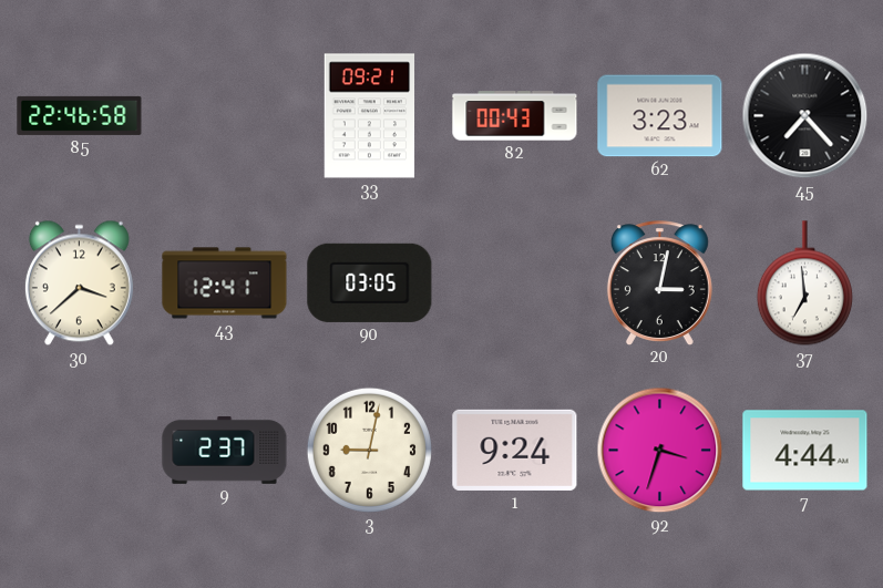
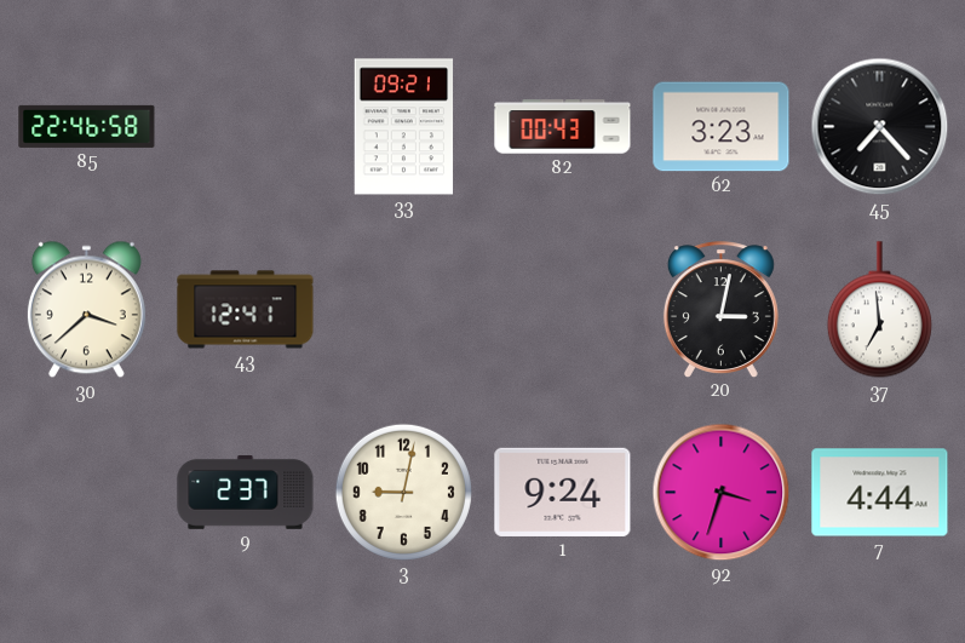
90: 03:05 -> none
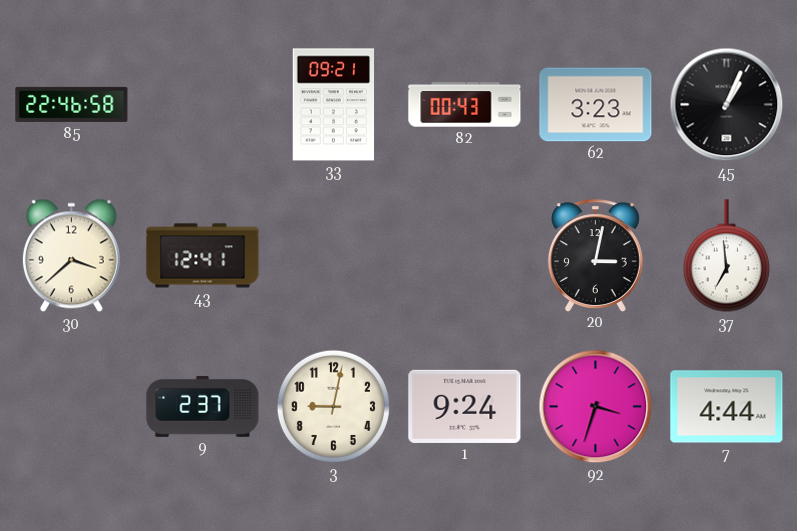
45: 7:23 -> 1:04
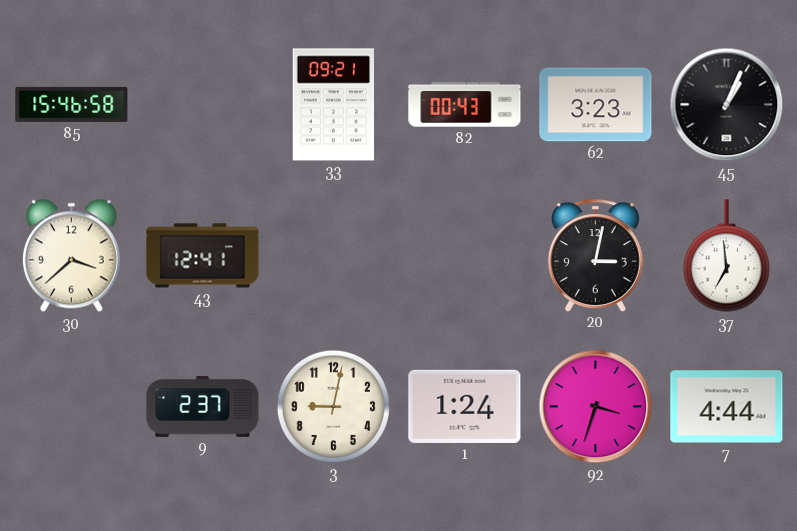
85: 22:46 -> 15:46
1: 9:24 -> 1:24
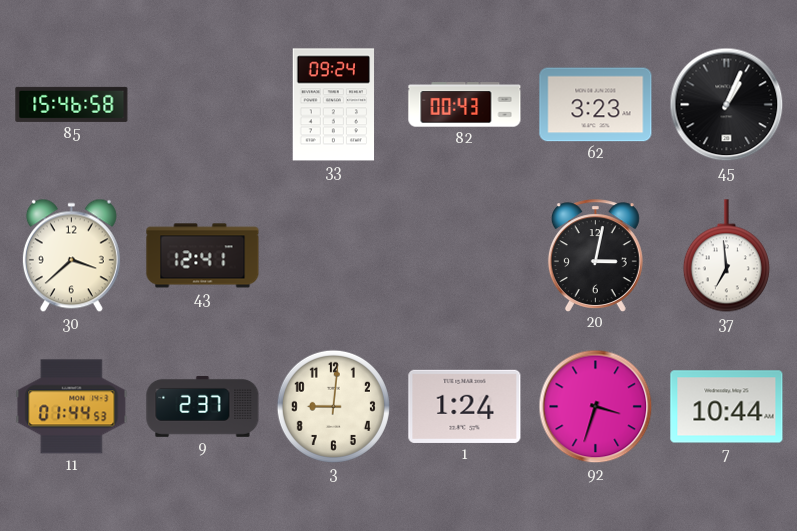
33: 09:21 -> 09:24
11: none -> 01:44
3: 9:02 -> 9:01
7: 4:44 -> 10:44
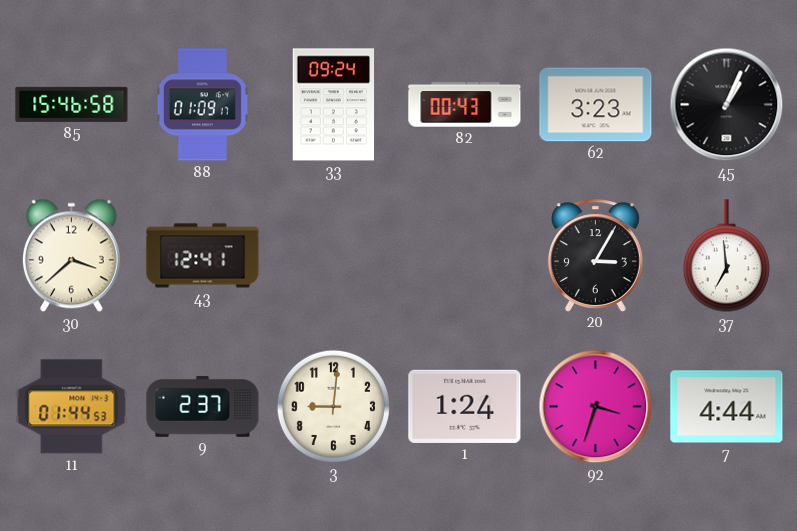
88: none -> 01:09
20: 3:02 -> 3:05
7: 10:44 -> 4:44
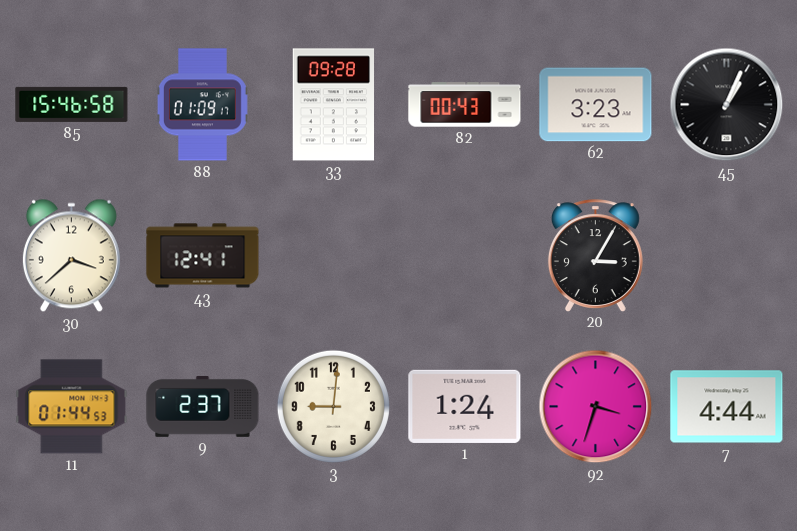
33: 09:24 -> 09:28
37: 6:59 -> none
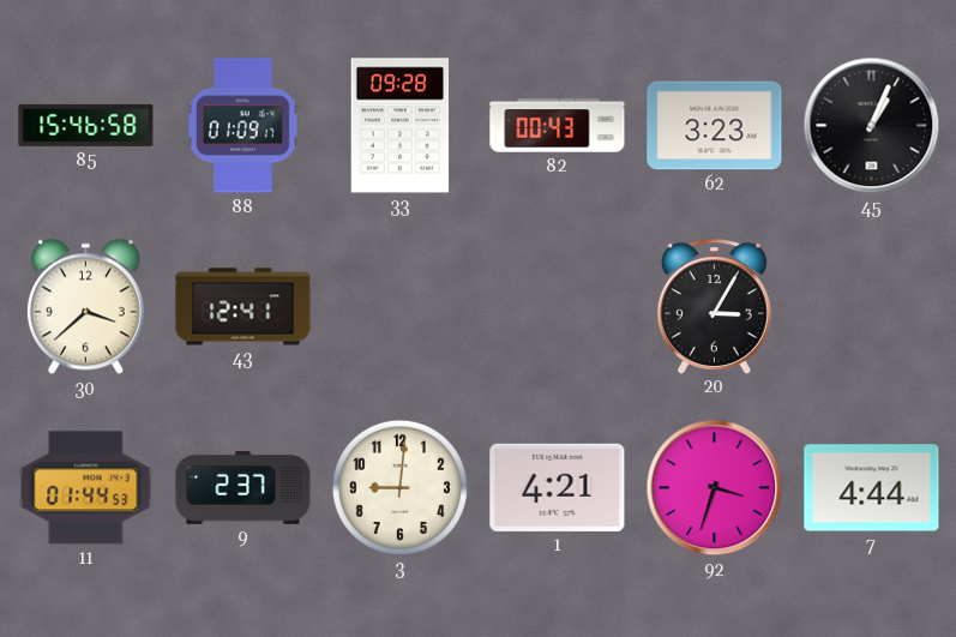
1: 1:24 -> 4:21
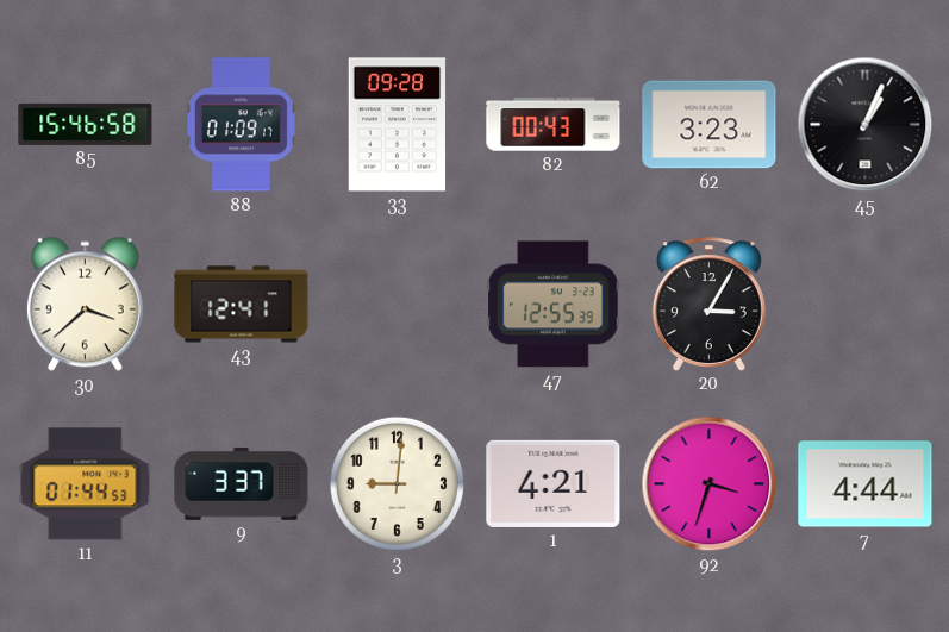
47: none -> 12:55
9: 2:37 -> 3:37
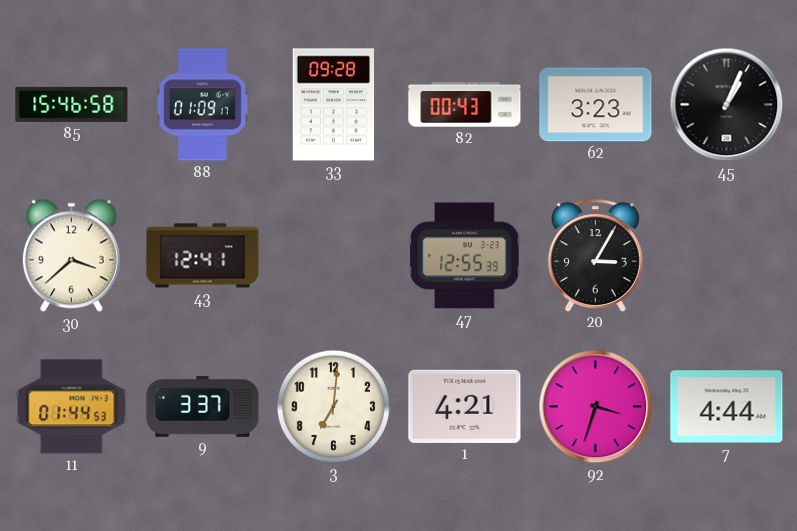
3: 9:01 -> 7:01
